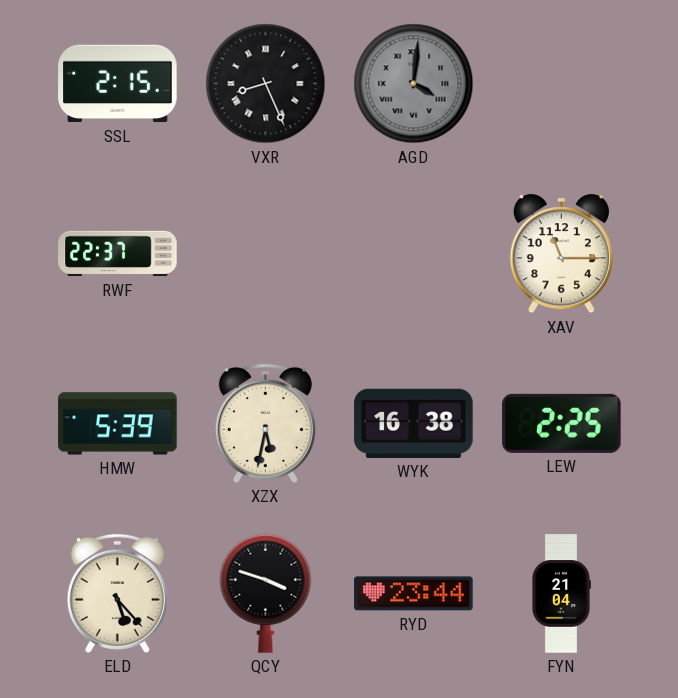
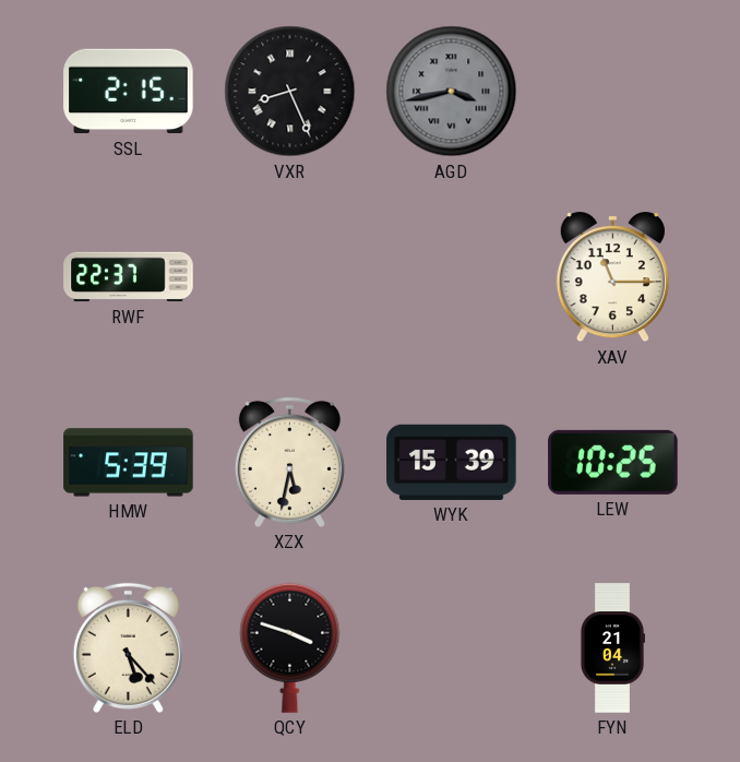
AGD: 4:01 -> 3:43
WYK: 16:38 -> 15:39
LEW: 2:25 -> 10:25
RYD: 23:44 -> none
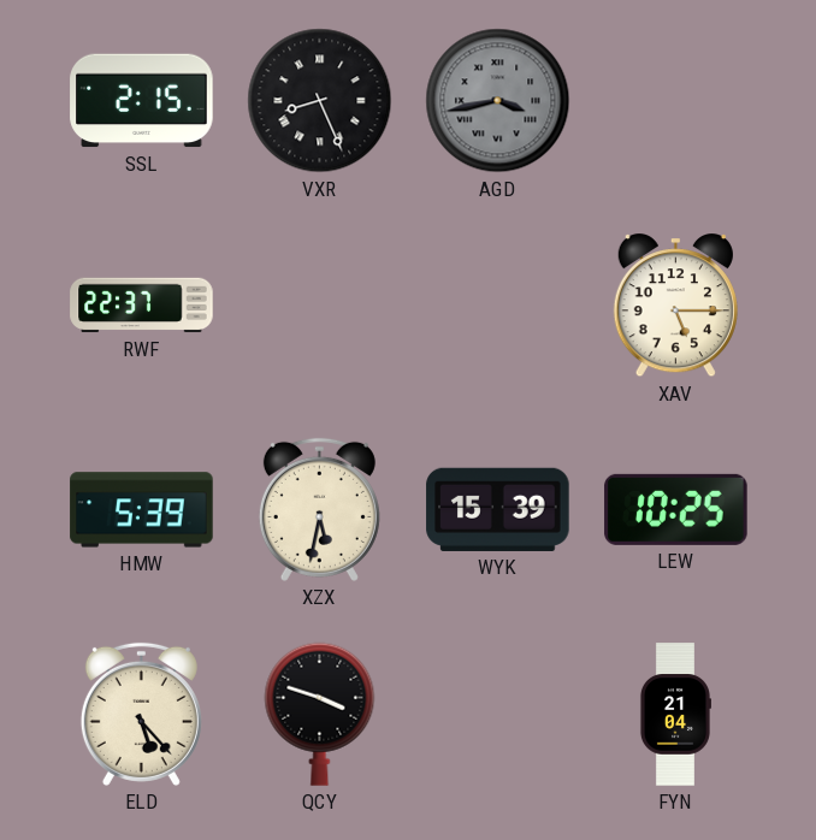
XAV: 11:15 -> 5:15
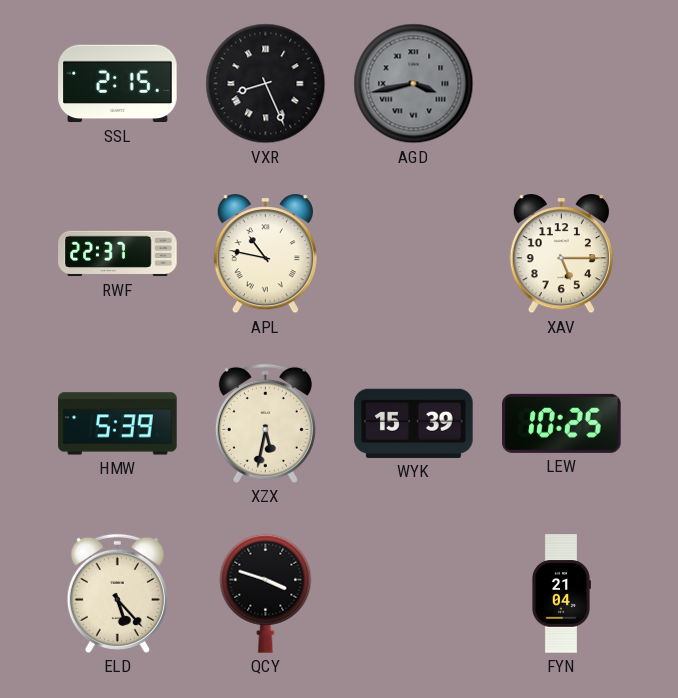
APL: none -> 10:47
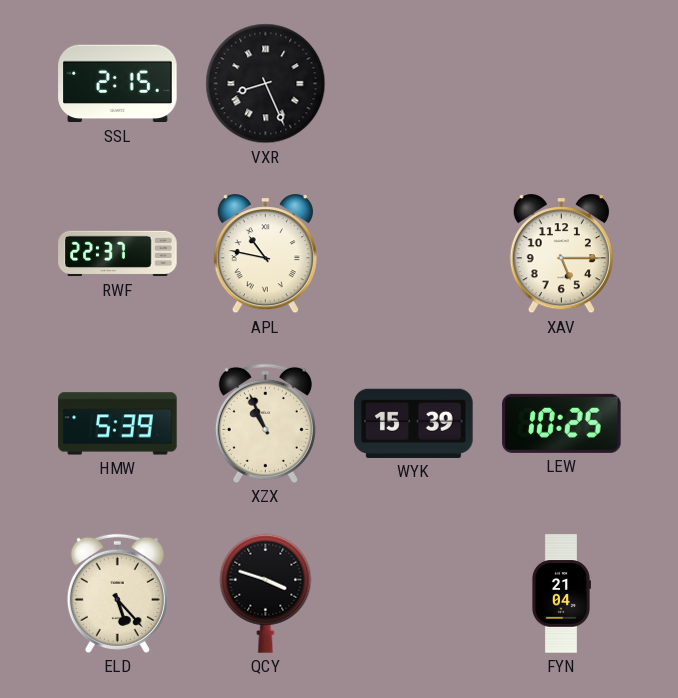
AGD: 3:43 -> none
XZX: 5:32 -> 10:56
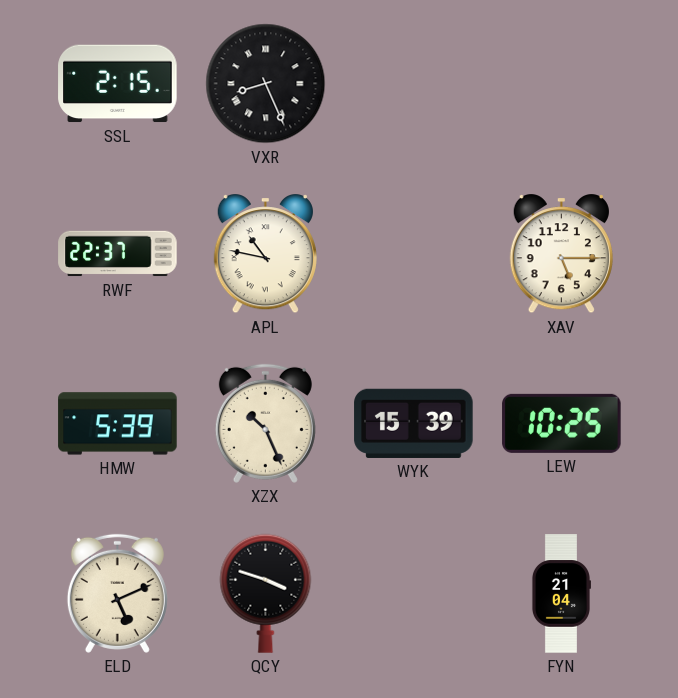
XZX: 10:56 -> 10:26
ELD: 5:23 -> 5:11
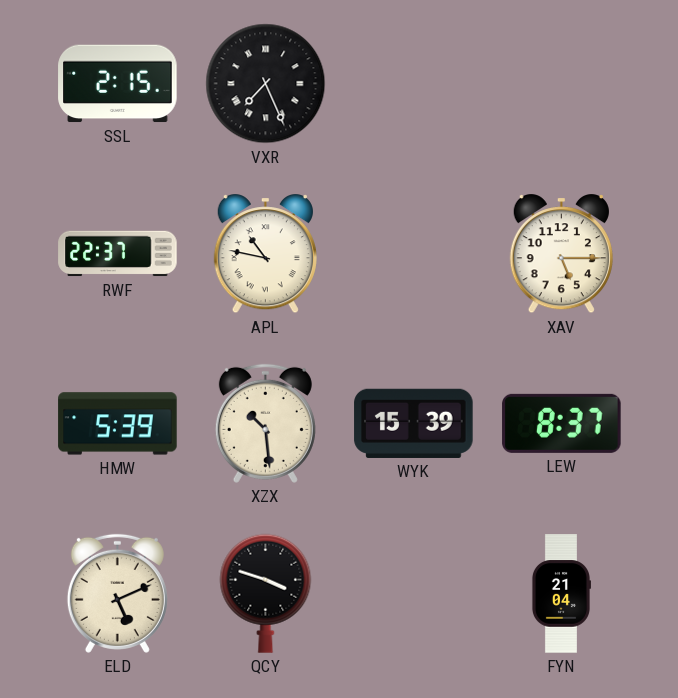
VXR: 8:26 -> 7:26
XZX: 10:26 -> 10:29
LEW: 10:25 -> 8:37
